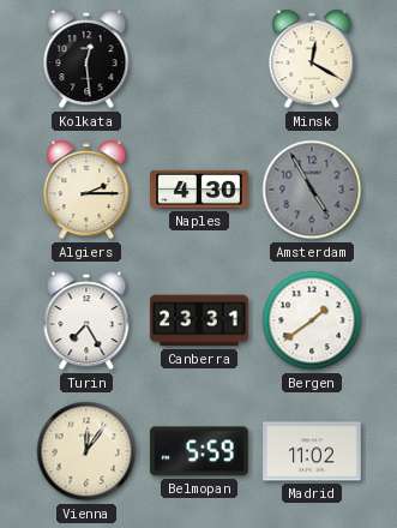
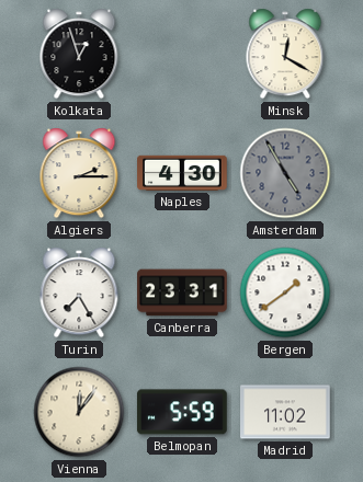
Kolkata: 12:29 -> 12:57
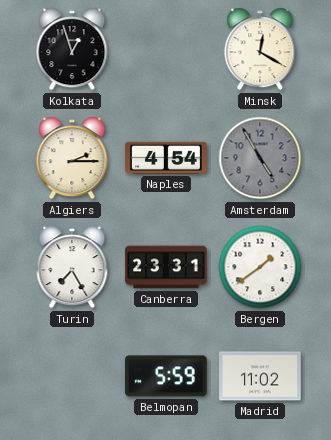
Naples: 4:30 -> 4:54
Vienna: 12:06 -> none
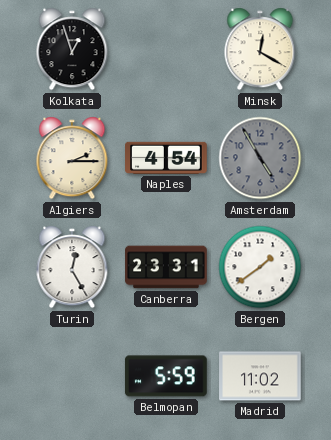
Turin: 7:25 -> 12:25
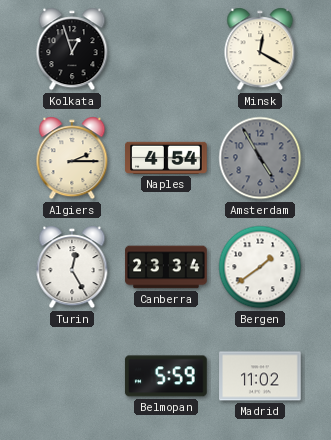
Canberra: 23:31 -> 23:34
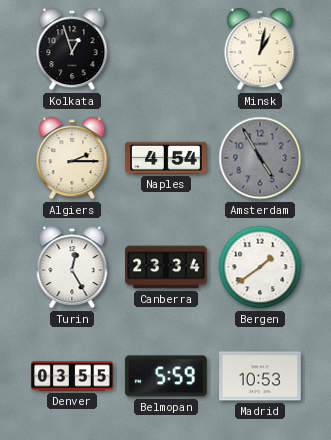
Minsk: 12:20 -> 1:02
Denver: none -> 03:55
Madrid: 11:02 -> 10:53
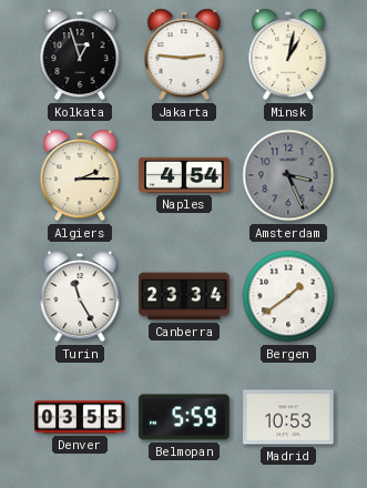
Jakarta: none -> 2:46
Amsterdam: 4:55 -> 3:26
Turin: 12:25 -> 11:25
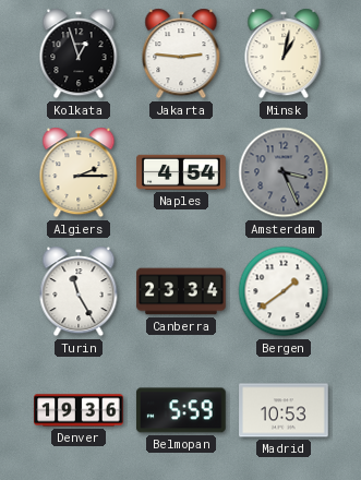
Denver: 03:55 -> 19:36
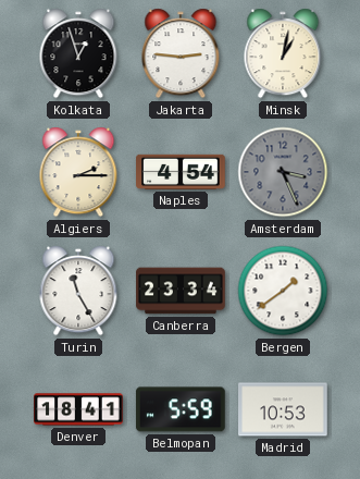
Denver: 19:36 -> 18:41
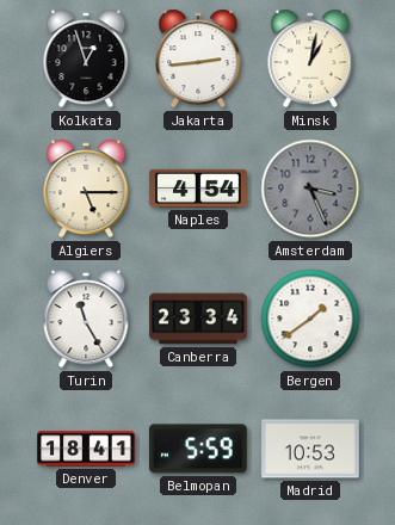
Jakarta: 2:46 -> 2:44
Algiers: 2:15 -> 5:15
